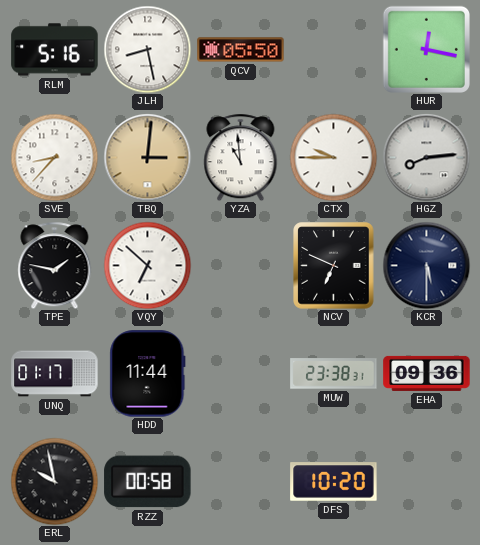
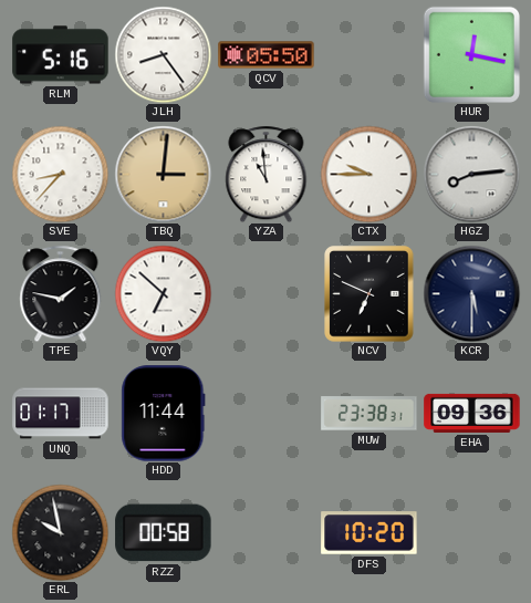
JLH: 8:28 -> 8:24
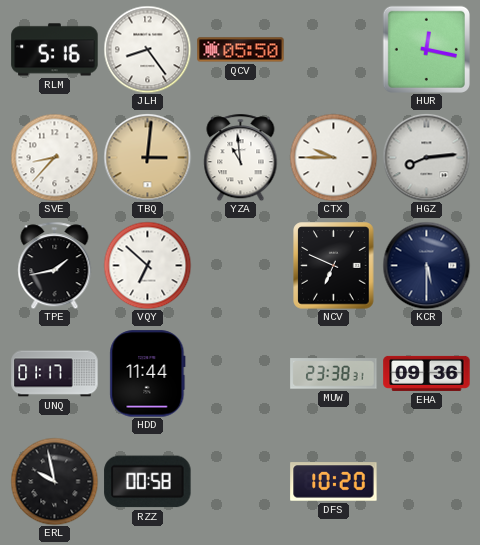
TPE: 1:47 -> 1:43
